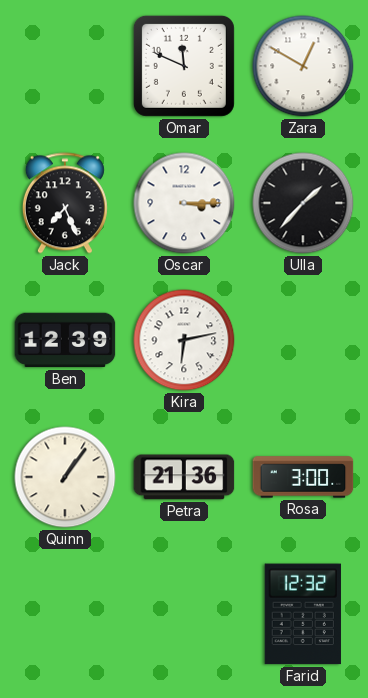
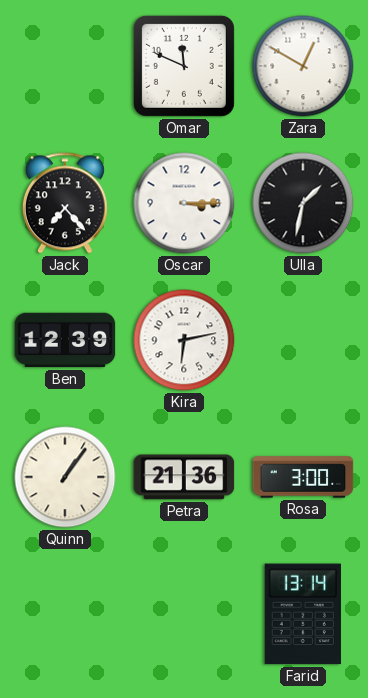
Jack: 7:26 -> 7:23
Ulla: 1:37 -> 1:32
Farid: 12:32 -> 13:14
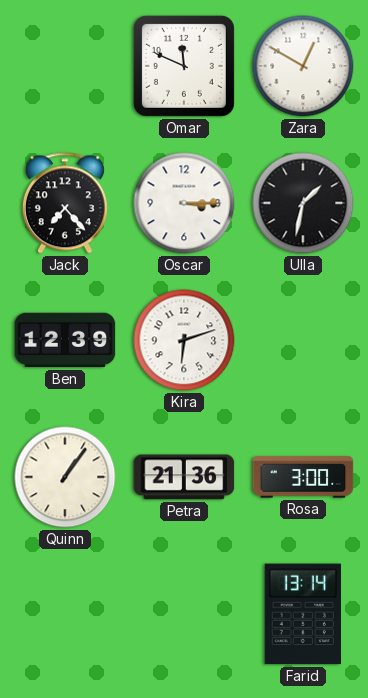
Kira: 6:13 -> 6:12
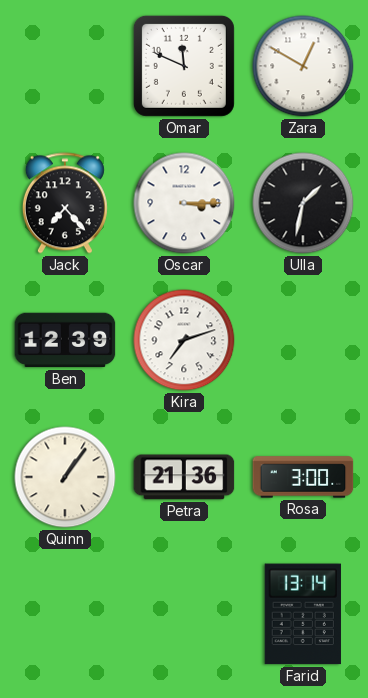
Kira: 6:12 -> 7:12
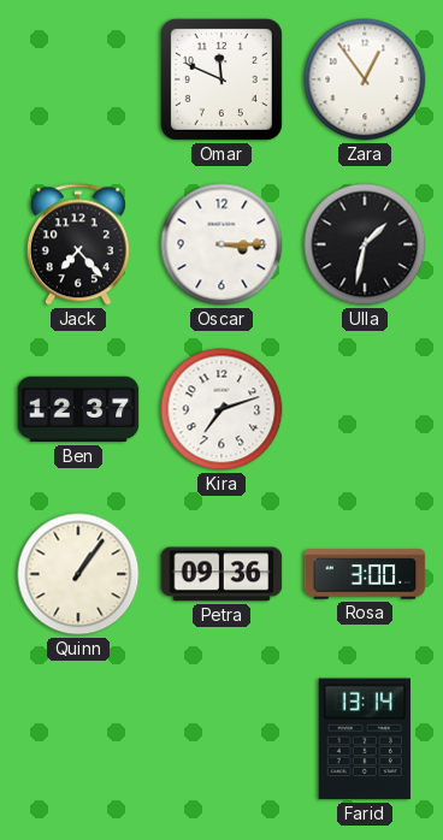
Zara: 12:50 -> 12:54
Ben: 12:39 -> 12:37
Petra: 21:36 -> 09:36
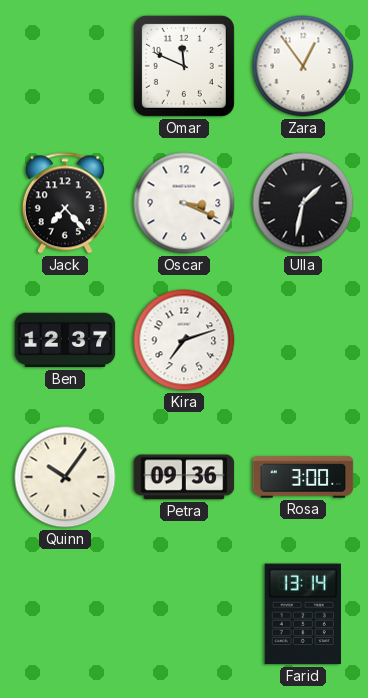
Oscar: 3:15 -> 3:19
Quinn: 1:06 -> 10:06
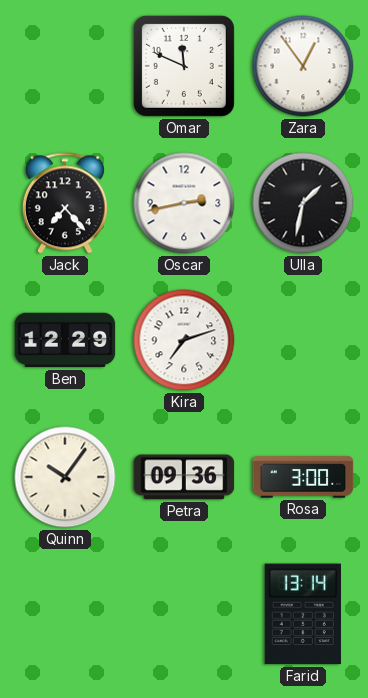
Oscar: 3:19 -> 2:43
Ben: 12:37 -> 12:29
